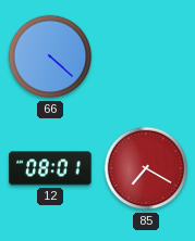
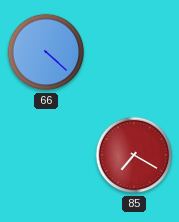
12: 08:01 -> none
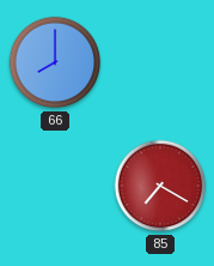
66: 4:22 -> 8:00
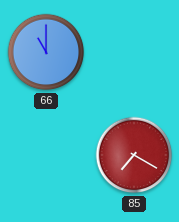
66: 8:00 -> 11:00
